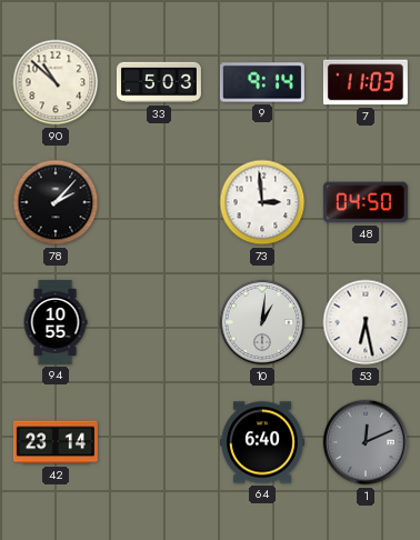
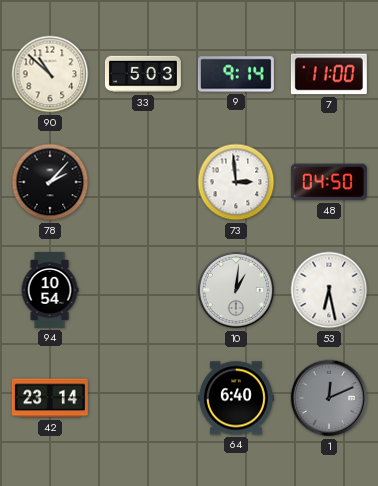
7: 11:03 -> 11:00
94: 10:55 -> 10:54
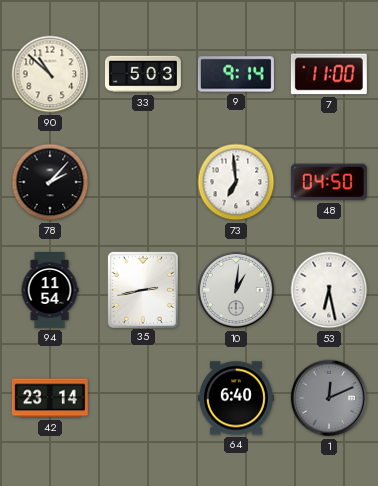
73: 2:59 -> 6:59
94: 10:54 -> 11:54
35: none -> 2:43
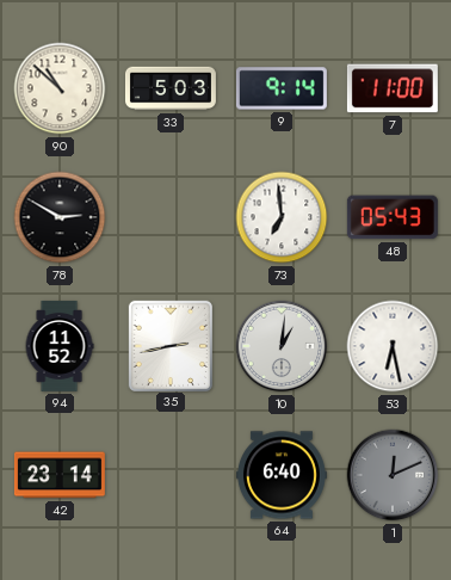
78: 2:07 -> 2:50
48: 04:50 -> 05:43
94: 11:54 -> 11:52
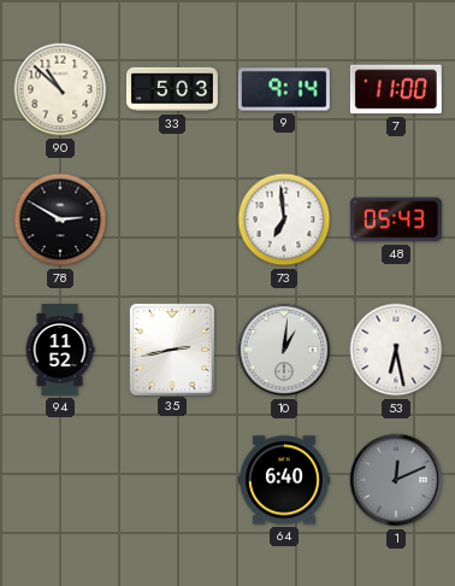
42: 23:14 -> none
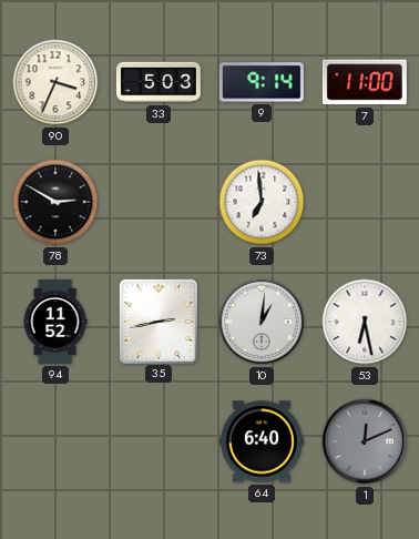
90: 10:52 -> 3:34
48: 05:43 -> none
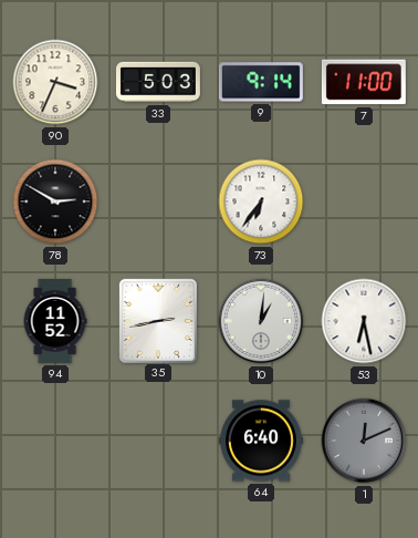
73: 6:59 -> 6:36
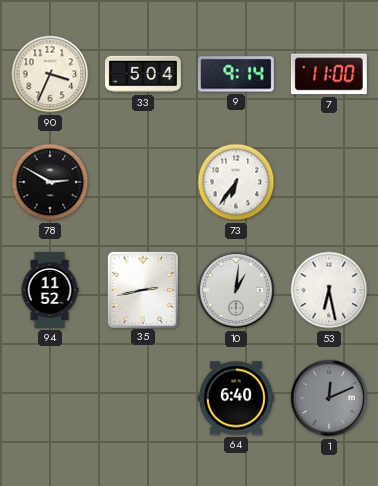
33: 5:03 -> 5:04
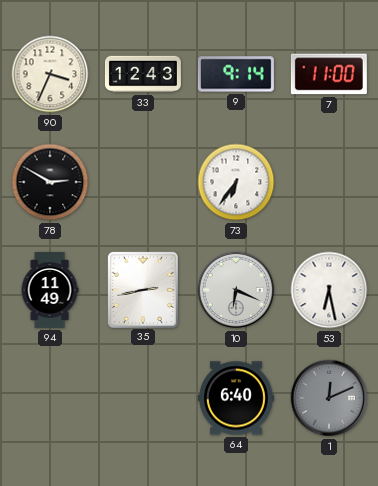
33: 5:04 -> 12:43
94: 11:52 -> 11:49
10: 1:01 -> 6:19
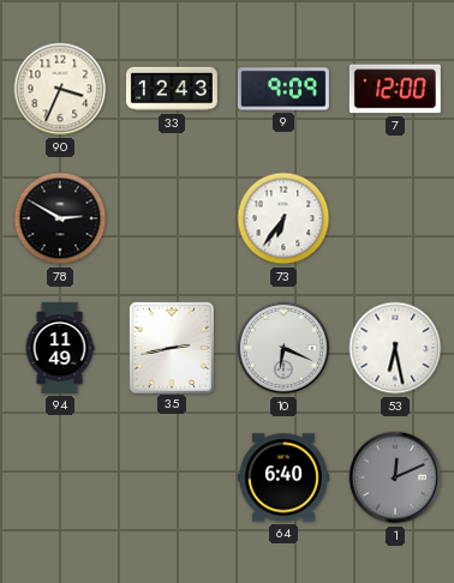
9: 9:14 -> 9:09
7: 11:00 -> 12:00
